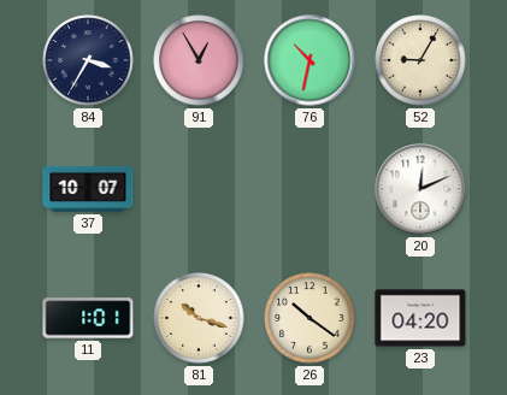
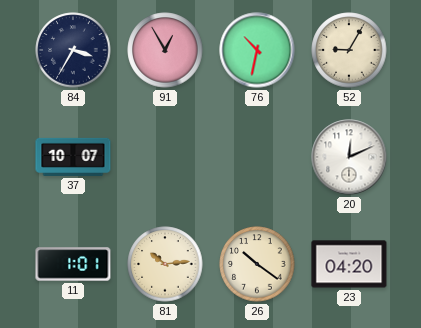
81: 10:18 -> 10:14
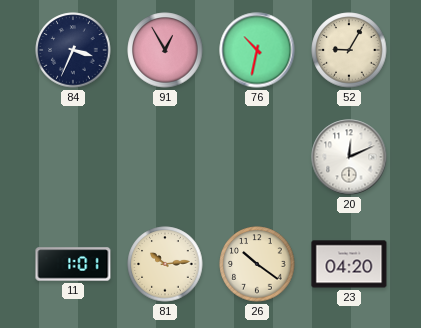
84: 3:35 -> 3:34
37: 10:07 -> none
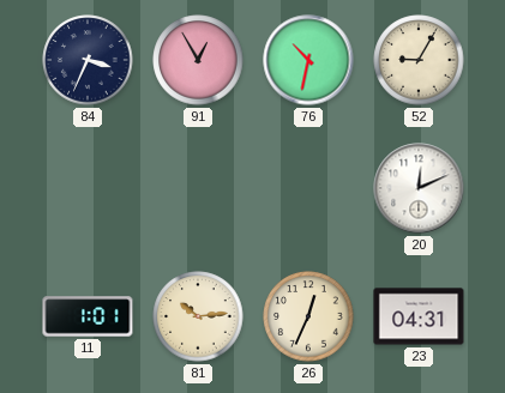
26: 10:21 -> 12:34
23: 04:20 -> 04:31
